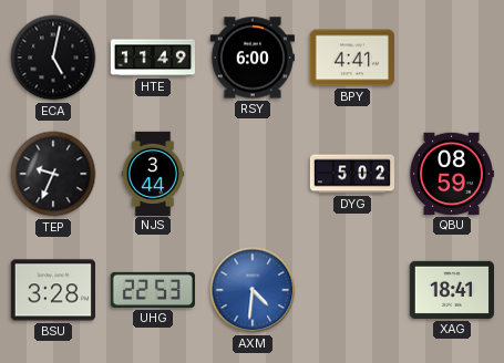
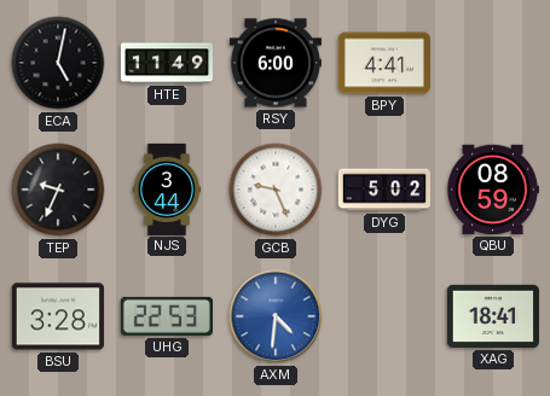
GCB: none -> 9:26
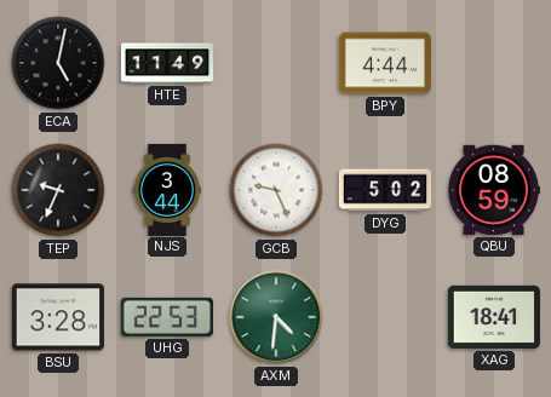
RSY: 6:00 -> none
BPY: 4:41 -> 4:44
AXM dial: blue -> green
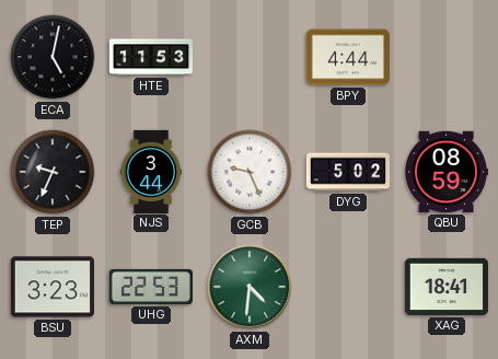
HTE: 11:49 -> 11:53
BSU: 3:28 -> 3:23
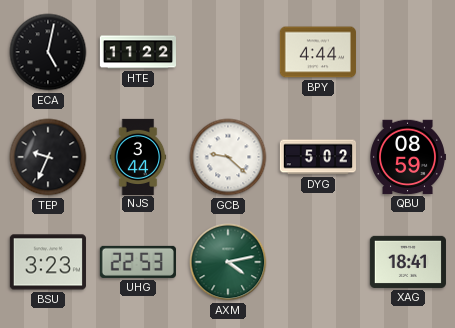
HTE: 11:53 -> 11:22
GCB: 9:26 -> 9:22
AXM: 4:31 -> 4:13
